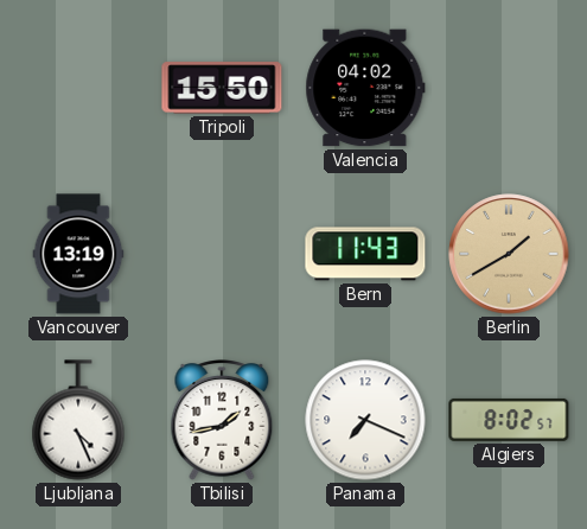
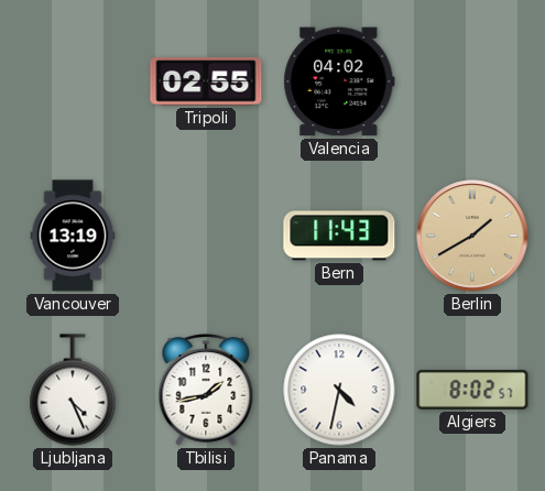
Tripoli: 15:50 -> 02:55
Panama: 7:19 -> 4:32
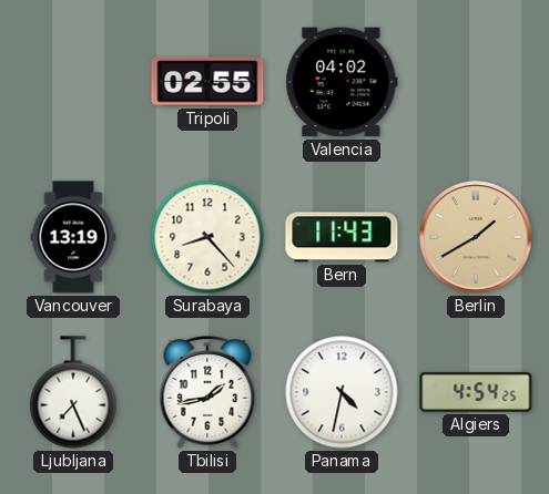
Surabaya: none -> 8:23
Ljubljana: 4:26 -> 7:26
Algiers: 8:02 -> 4:54
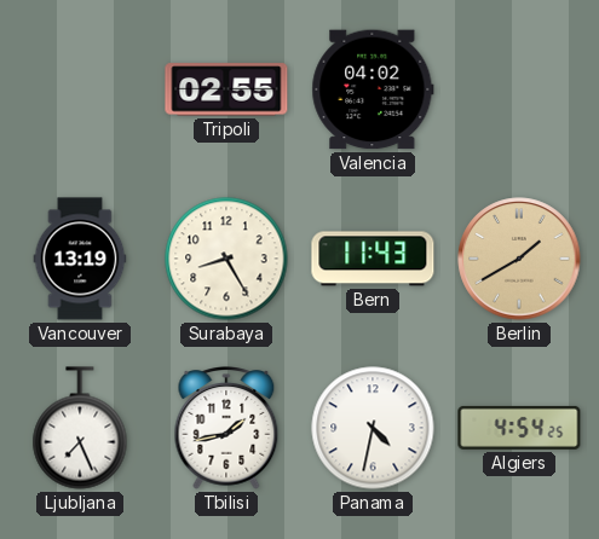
Surabaya: 8:23 -> 8:25
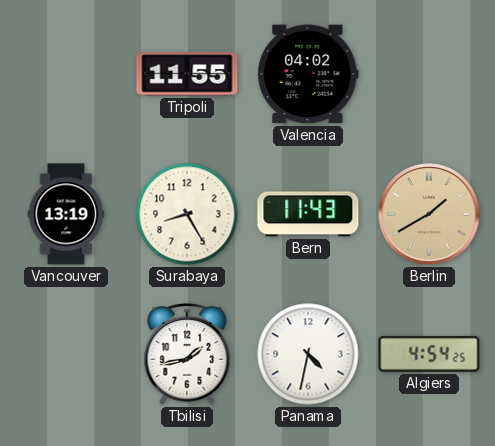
Tripoli: 02:55 -> 11:55
Ljubljana: 7:26 -> none
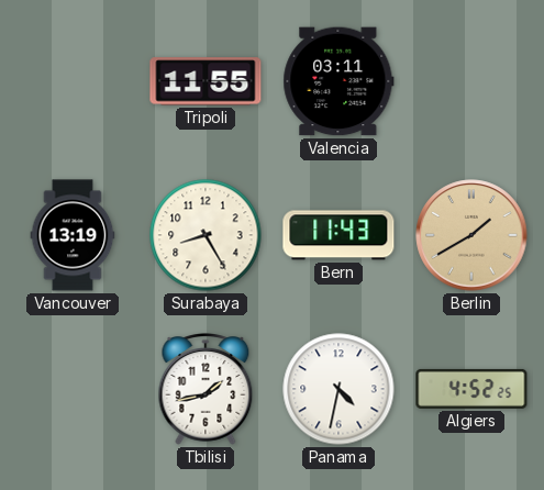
Valencia: 04:02 -> 03:11
Algiers: 4:54 -> 4:52
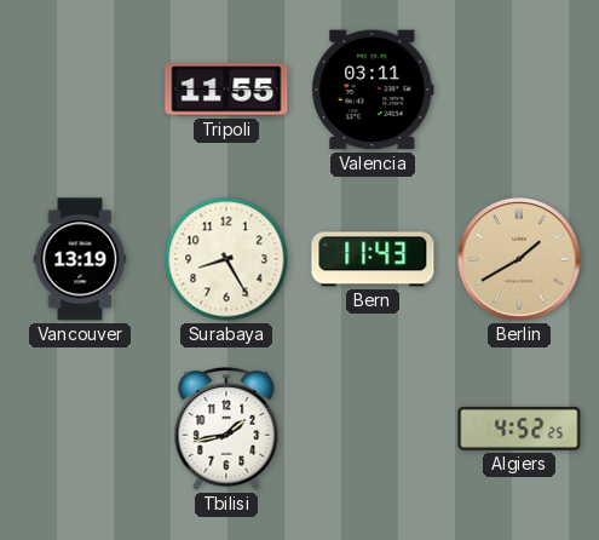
Panama: 4:32 -> none
